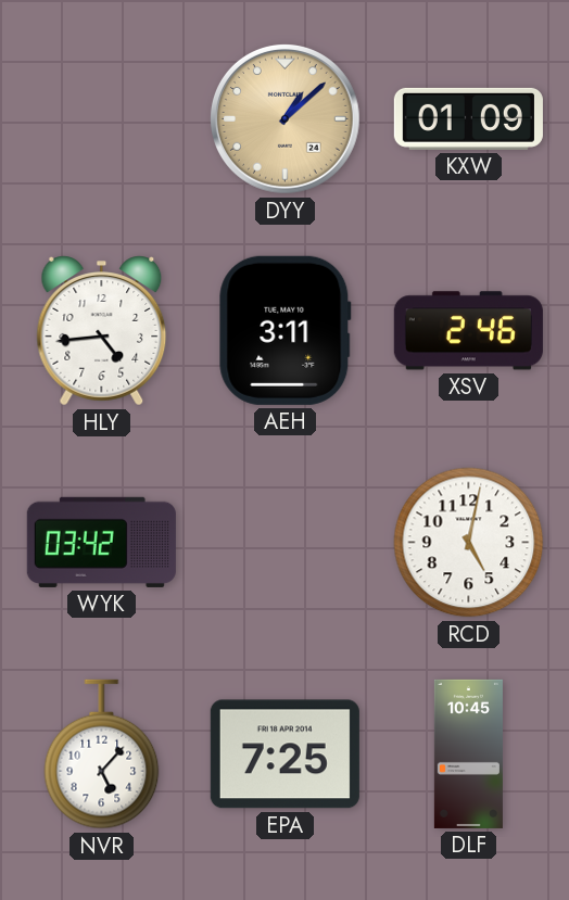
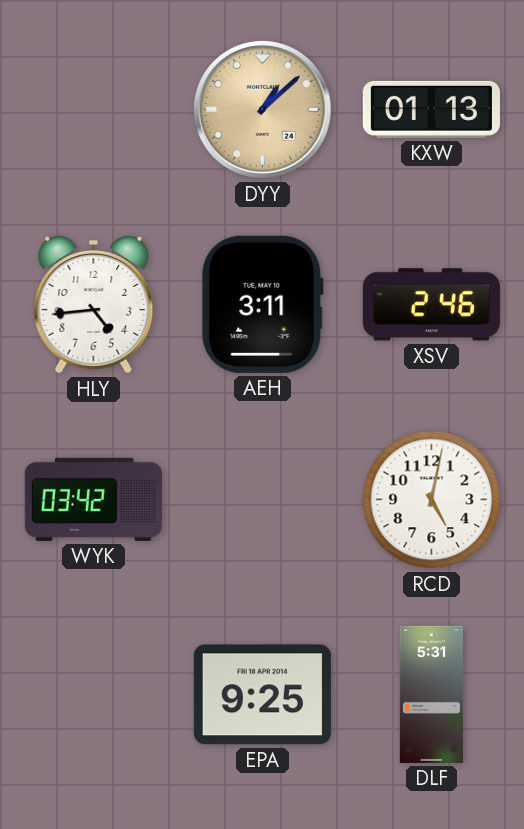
KXW: 01:09 -> 01:13
NVR: 5:07 -> none
EPA: 7:25 -> 9:25
DLF: 10:45 -> 5:31
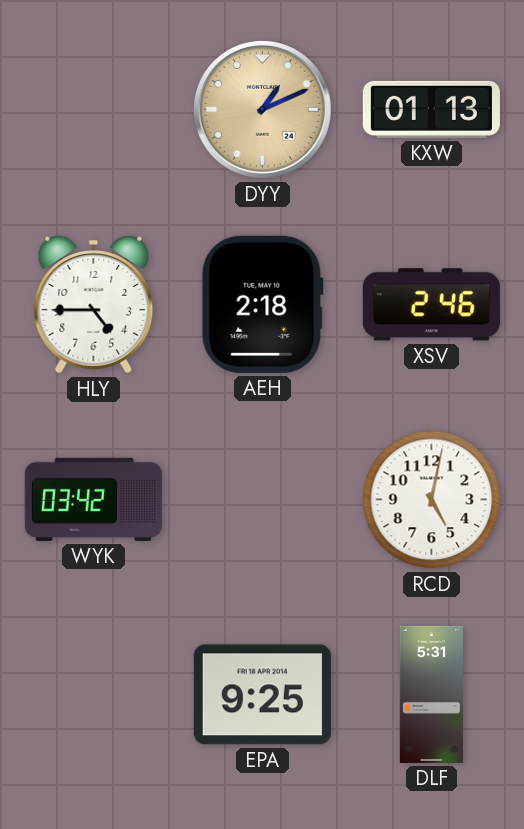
DYY: 1:08 -> 1:11
HLY: 4:44 -> 4:45
AEH: 3:11 -> 2:18
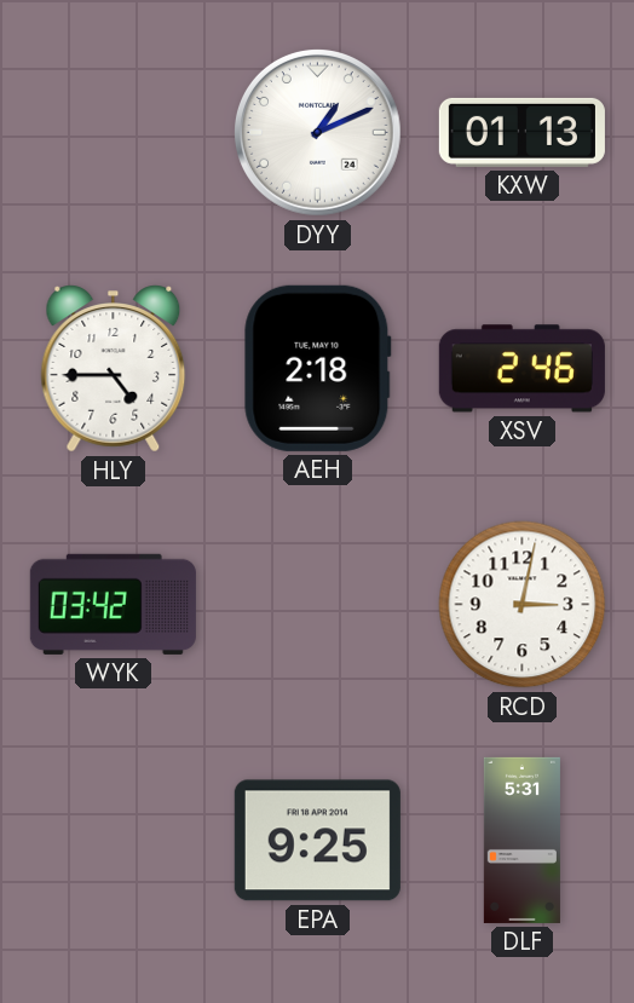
DYY dial: champagne -> white
RCD: 5:02 -> 3:02
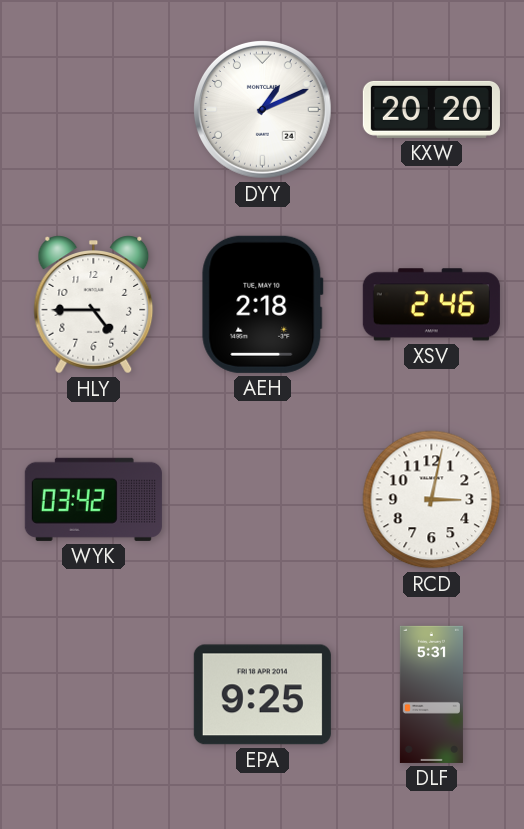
KXW: 01:13 -> 20:20
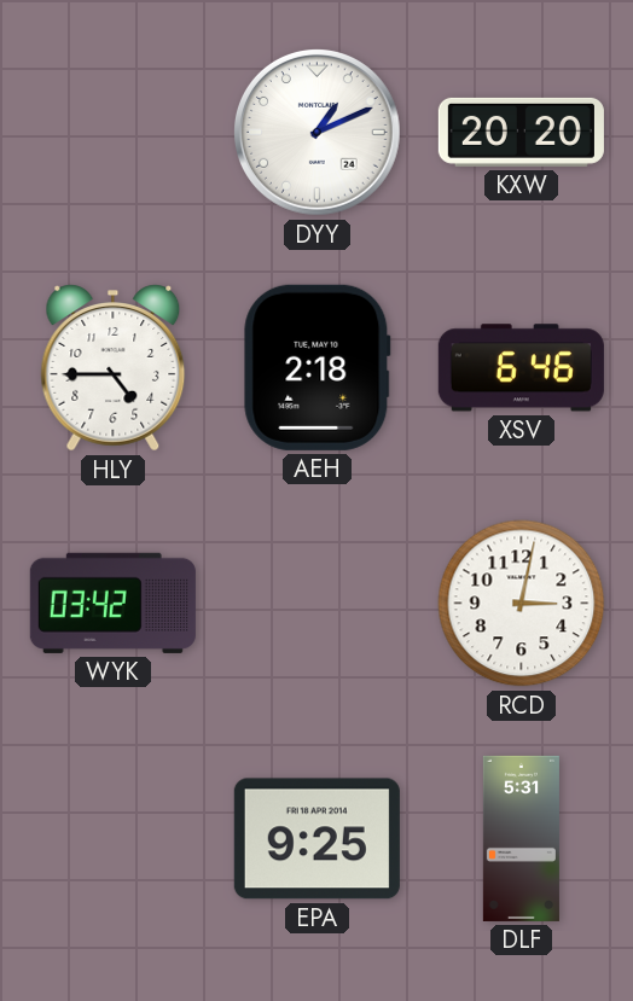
XSV: 2:46 -> 6:46
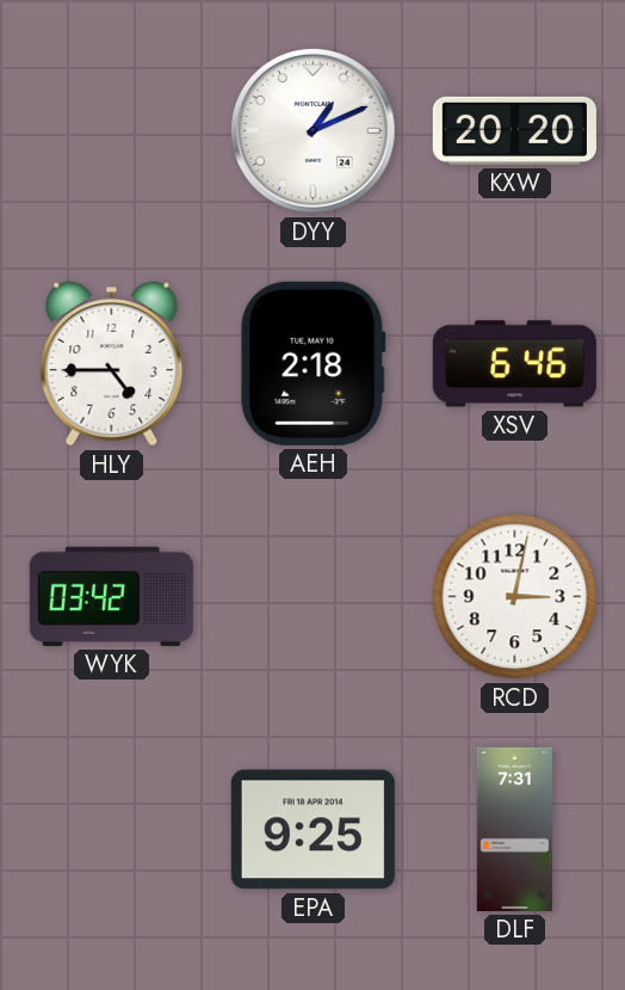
DLF: 5:31 -> 7:31
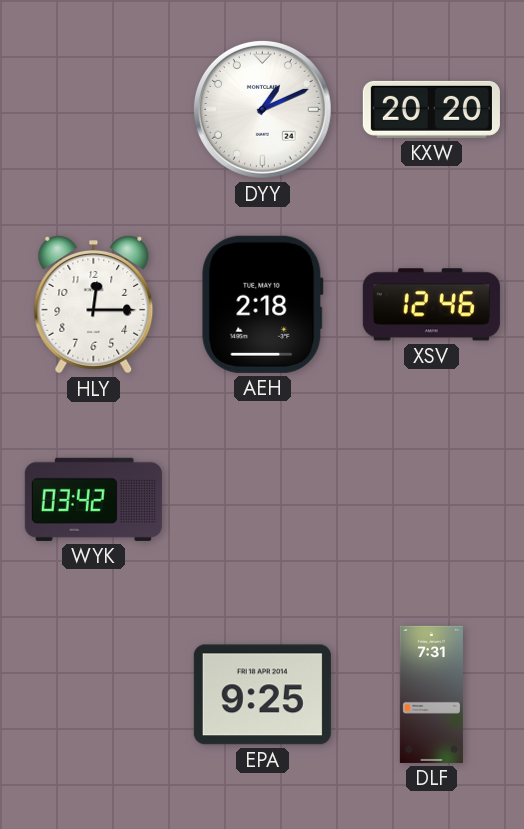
HLY: 4:45 -> 12:15
XSV: 6:46 -> 12:46
RCD: 3:02 -> none
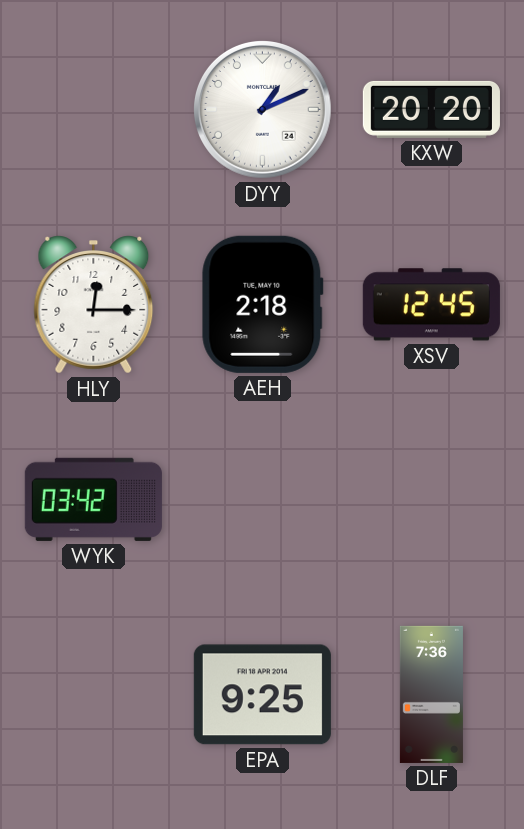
XSV: 12:46 -> 12:45
DLF: 7:31 -> 7:36
